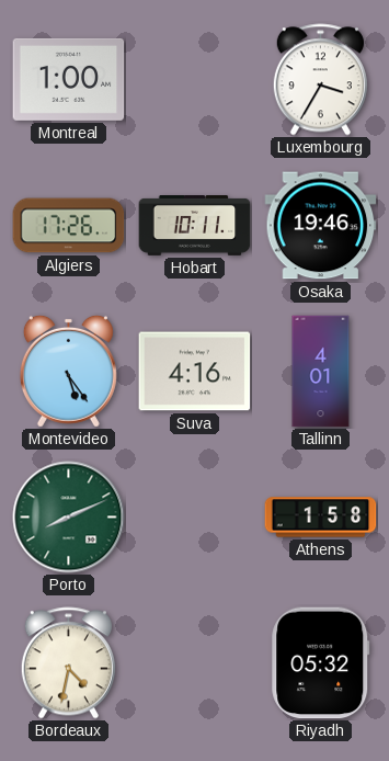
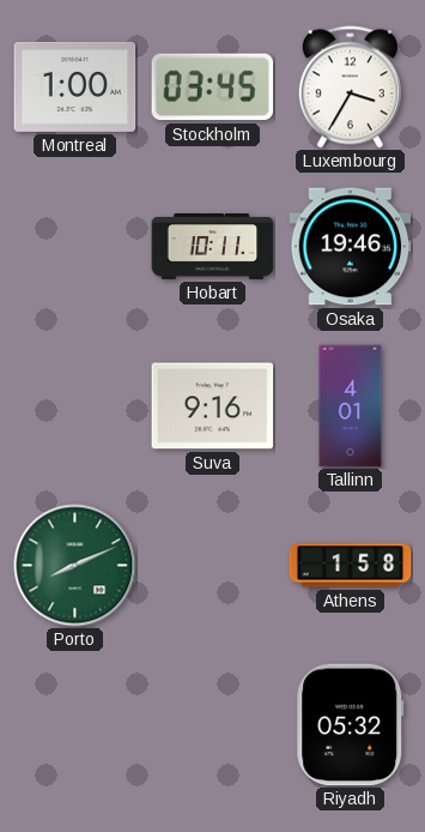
Stockholm: none -> 03:45
Algiers: 17:26 -> none
Montevideo: 5:24 -> none
Suva: 4:16 -> 9:16
Bordeaux: 4:32 -> none
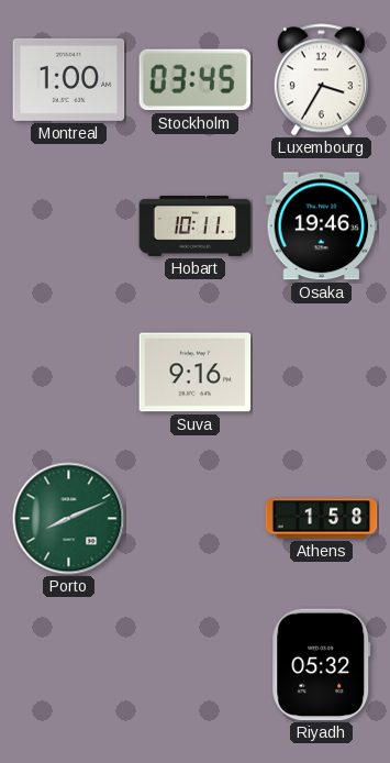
Tallinn: 4:01 -> none
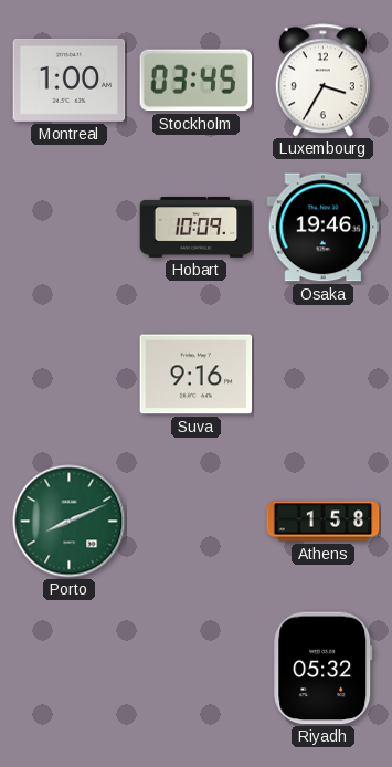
Hobart: 10:11 -> 10:09
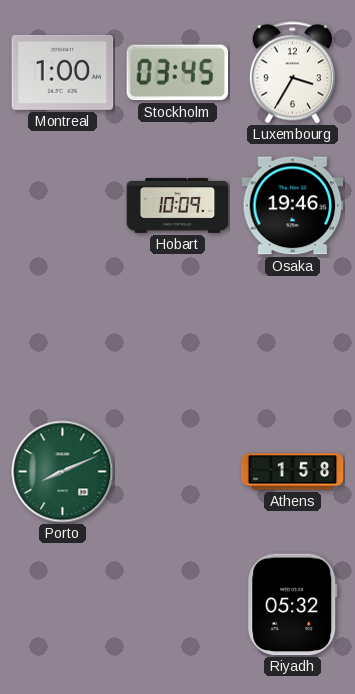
Suva: 9:16 -> none
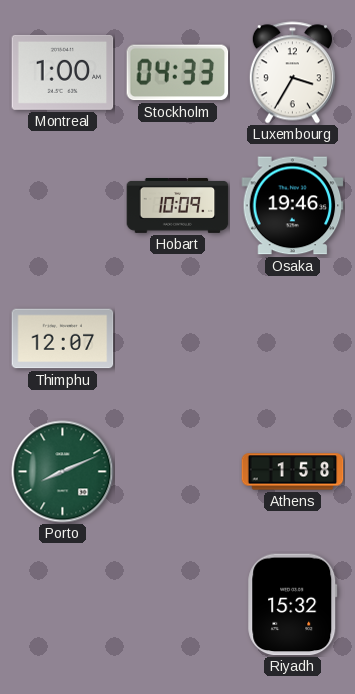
Stockholm: 03:45 -> 04:33
Thimphu: none -> 12:07
Riyadh: 05:32 -> 15:32
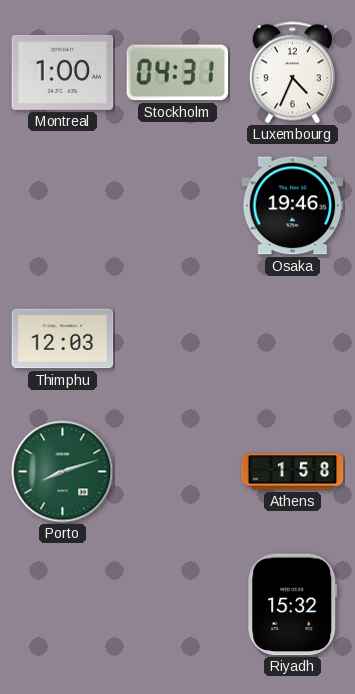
Stockholm: 04:33 -> 04:31
Luxembourg: 3:35 -> 4:34
Hobart: 10:09 -> none
Thimphu: 12:07 -> 12:03
Porto: 8:11 -> 8:12
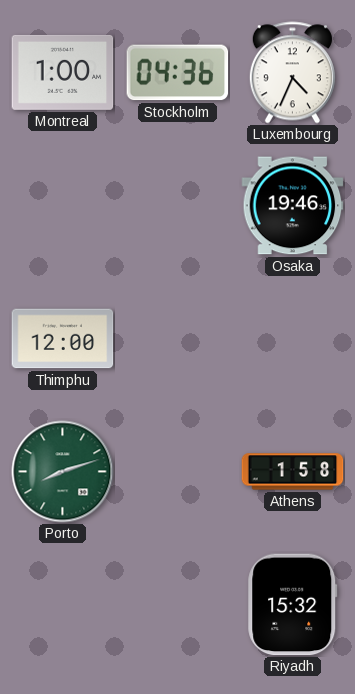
Stockholm: 04:31 -> 04:36
Thimphu: 12:03 -> 12:00
